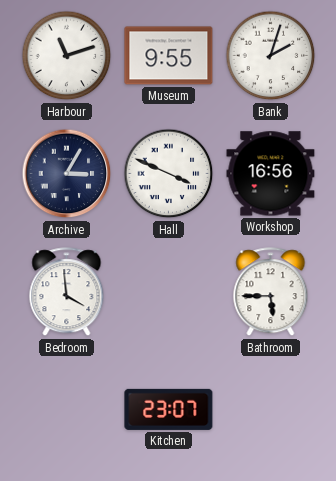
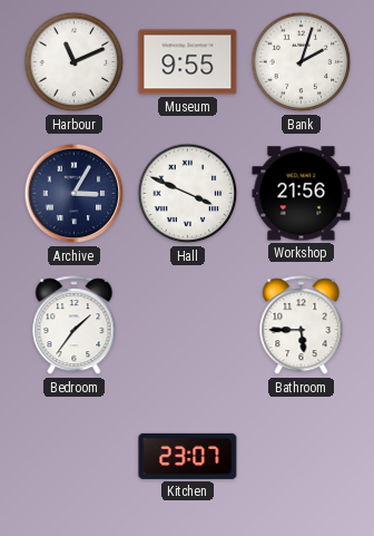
Harbour: 11:12 -> 11:11
Workshop: 16:56 -> 21:56
Bedroom: 3:59 -> 1:36
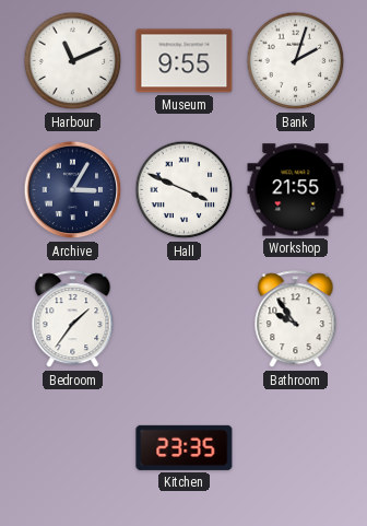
Workshop: 21:56 -> 21:55
Bathroom: 5:45 -> 9:54
Kitchen: 23:07 -> 23:35
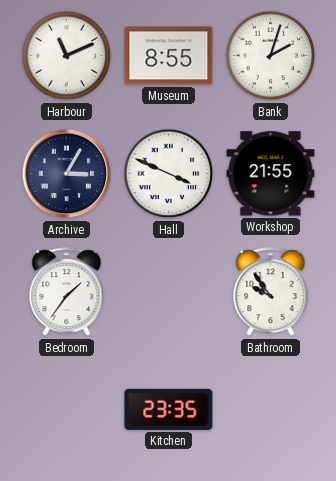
Museum: 9:55 -> 8:55
